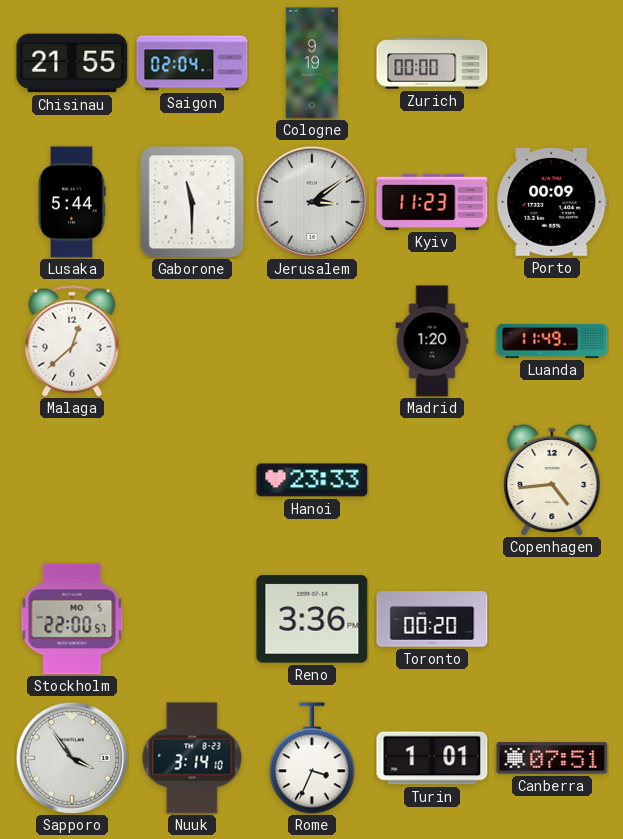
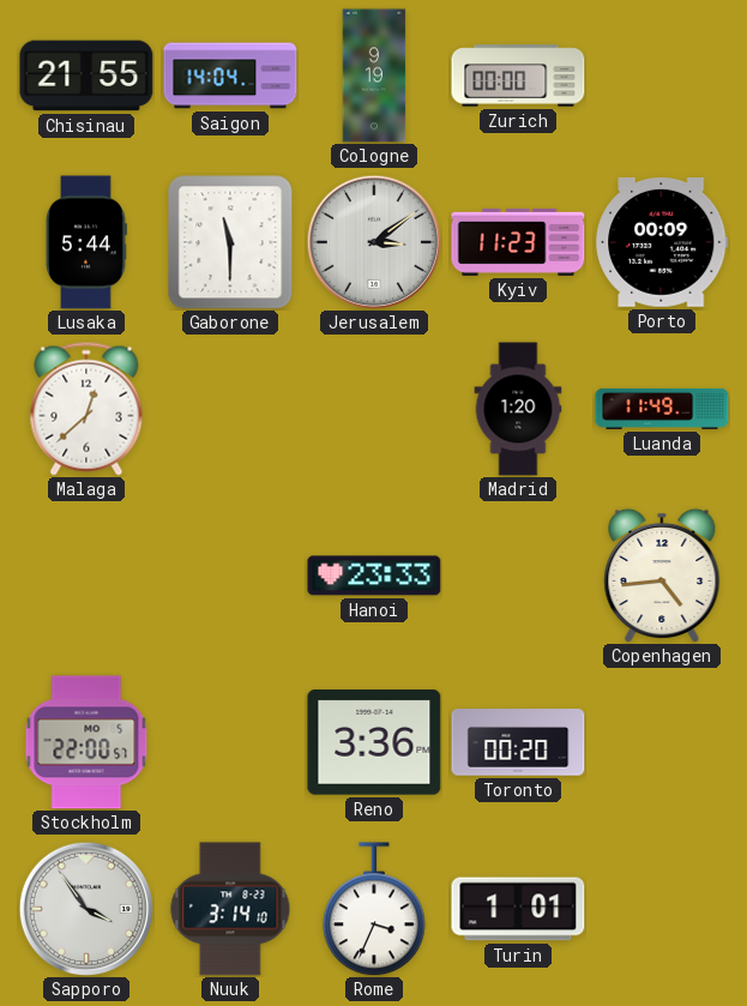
Saigon: 02:04 -> 14:04
Canberra: 07:51 -> none
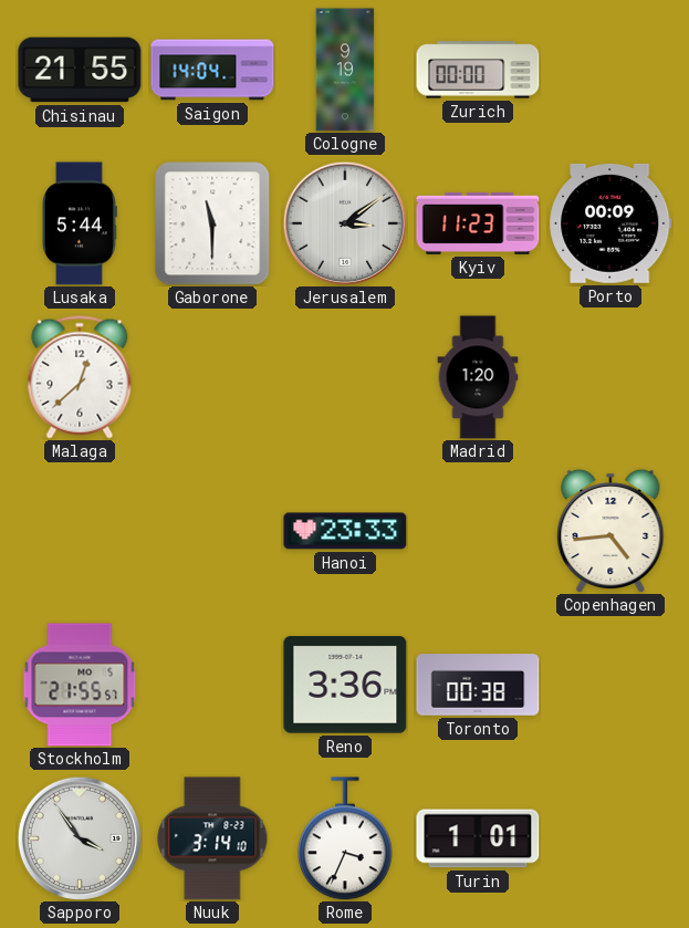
Luanda: 11:49 -> none
Stockholm: 22:00 -> 21:55
Toronto: 00:20 -> 00:38
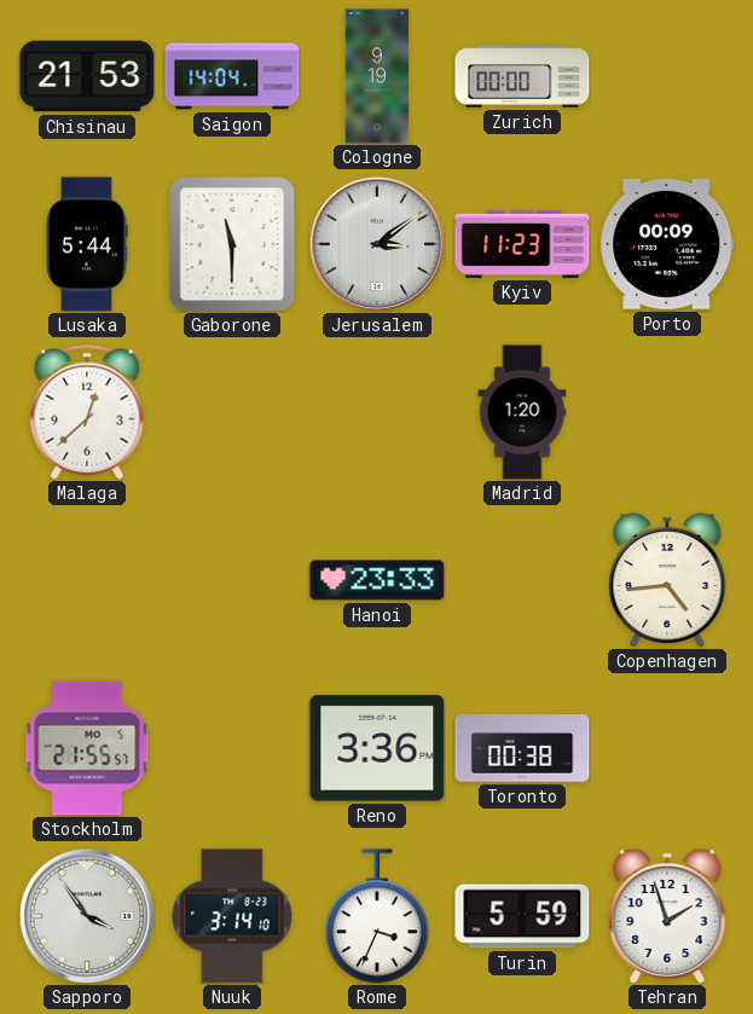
Chisinau: 21:55 -> 21:53
Turin: 1:01 -> 5:59
Tehran: none -> 1:57
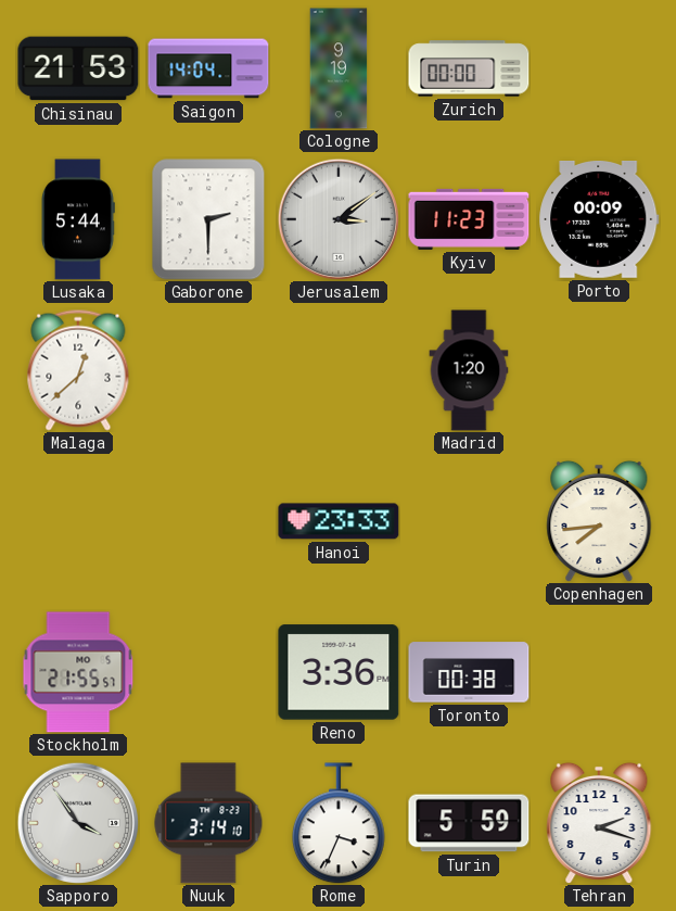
Gaborone: 11:30 -> 2:30
Copenhagen: 4:44 -> 7:44
Tehran: 1:57 -> 2:18
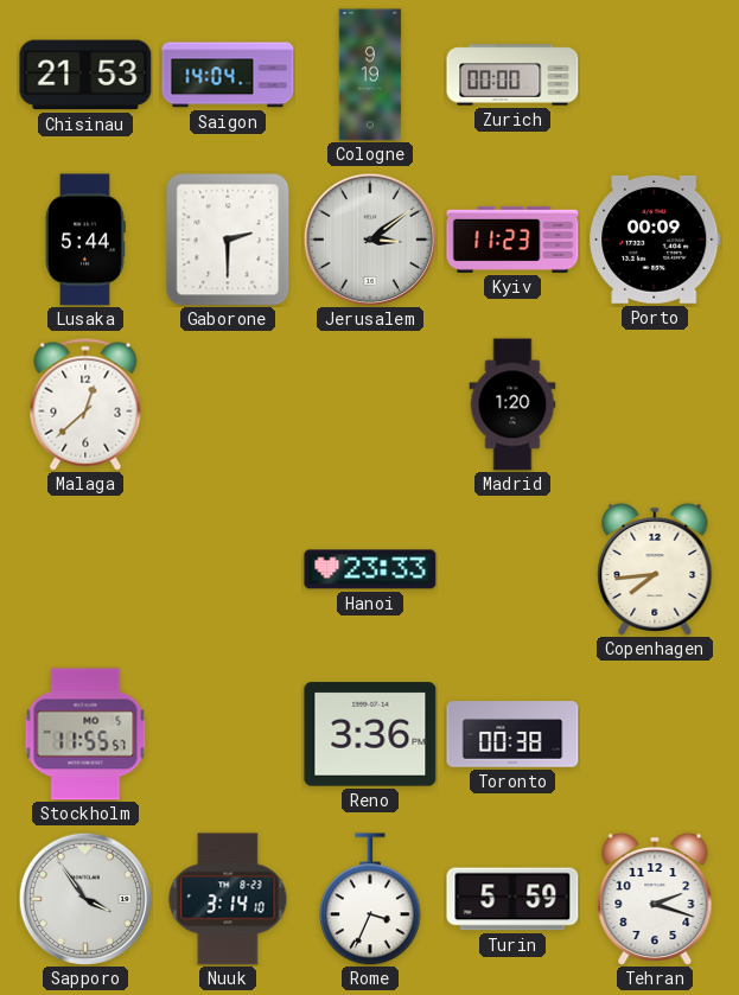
Stockholm: 21:55 -> 11:55
